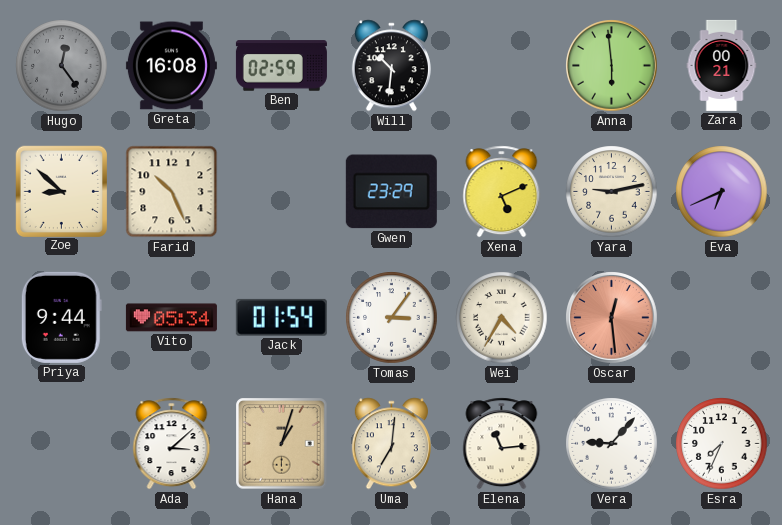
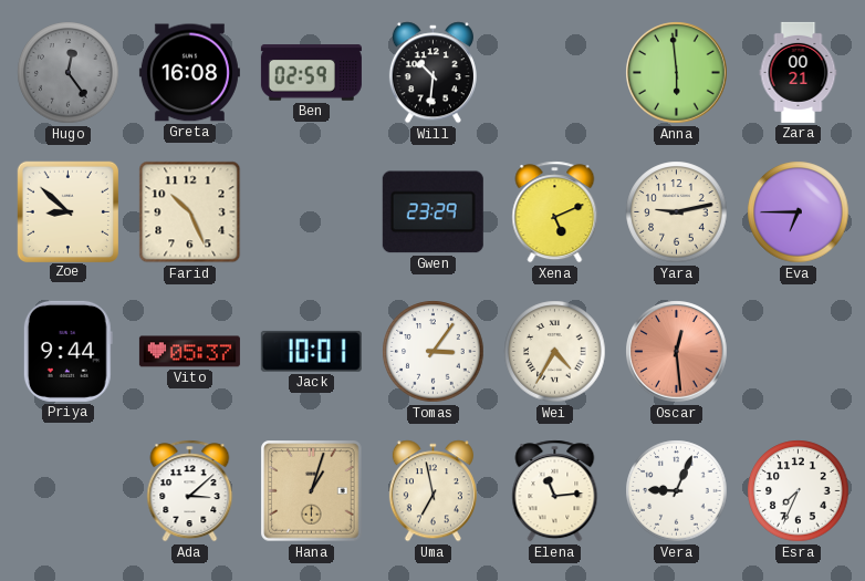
Eva: 6:41 -> 6:45
Vito: 05:34 -> 05:37
Jack: 01:54 -> 10:01
Uma: 7:01 -> 6:58
Vera: 9:07 -> 9:04
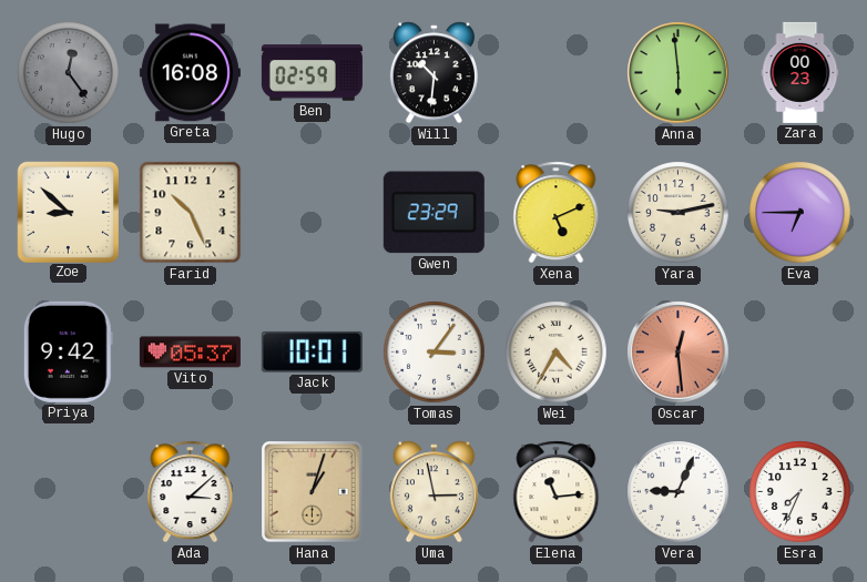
Zara: 00:21 -> 00:23
Priya: 9:44 -> 9:42
Uma: 6:58 -> 2:58
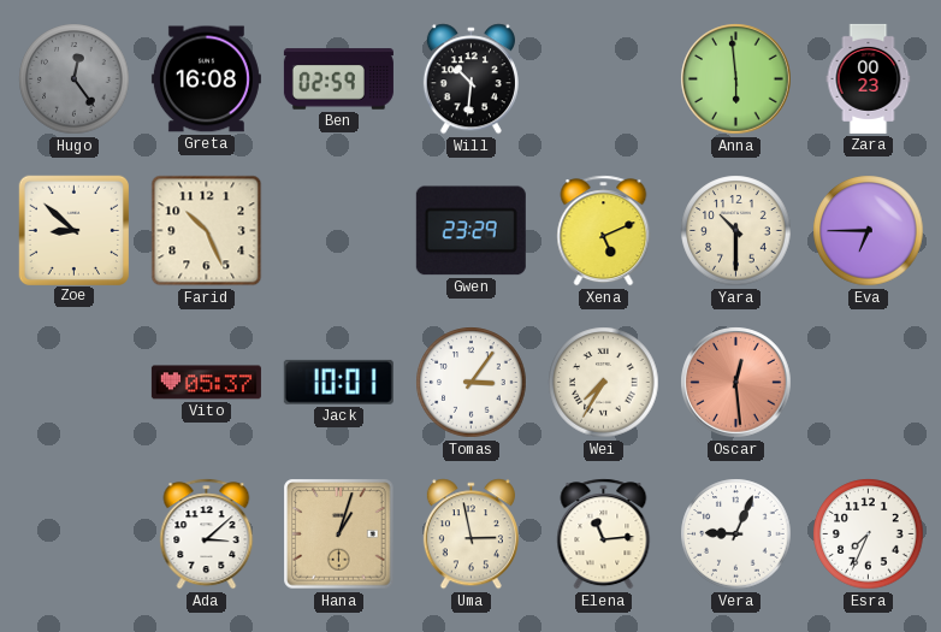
Yara: 9:13 -> 10:30
Priya: 9:42 -> none
Wei: 4:35 -> 7:35
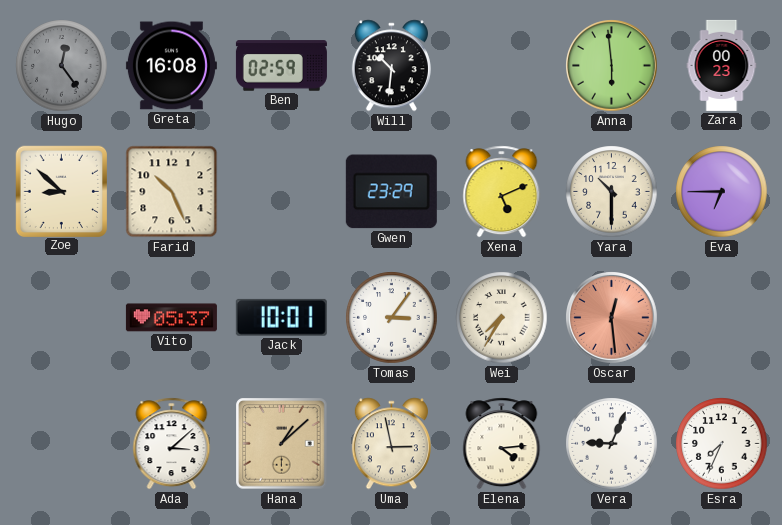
Hana: 1:03 -> 1:08
Elena: 11:14 -> 4:14
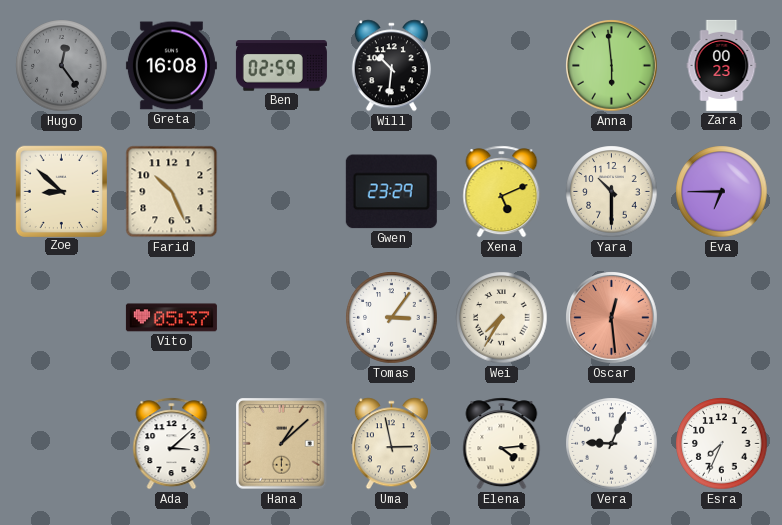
Jack: 10:01 -> none
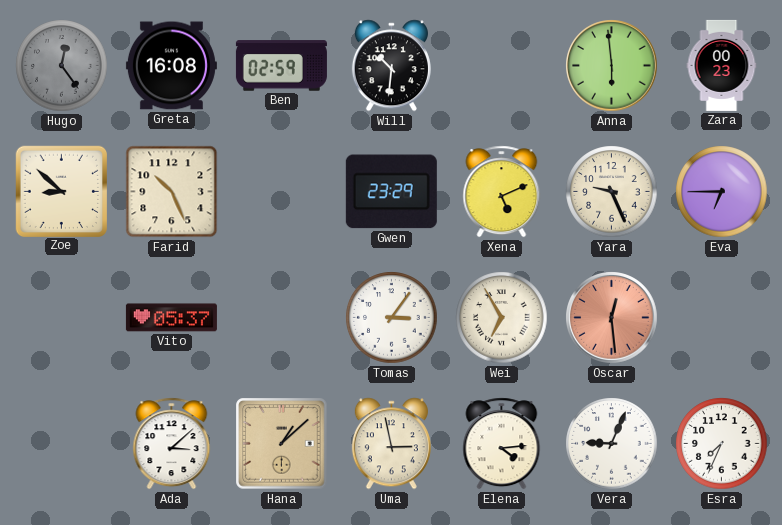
Yara: 10:30 -> 9:26
Wei: 7:35 -> 6:55
